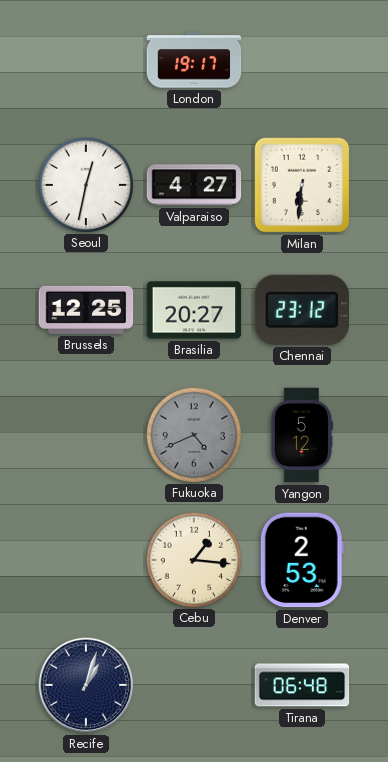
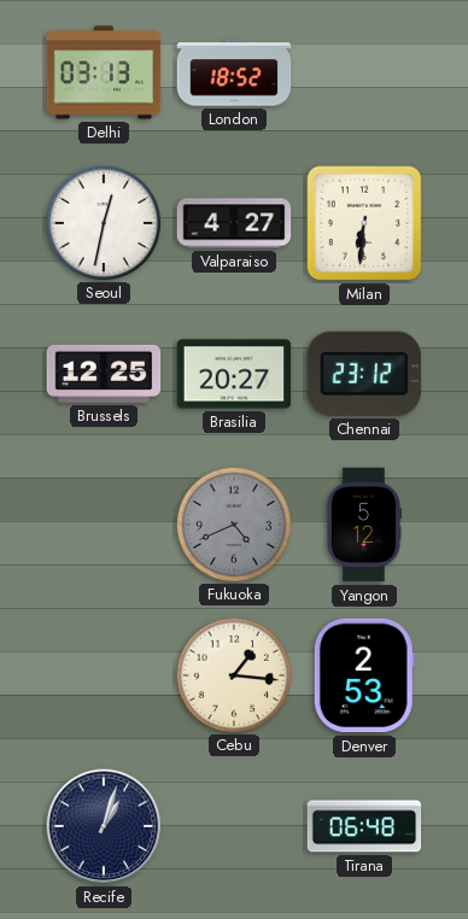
Delhi: none -> 03:13
London: 19:17 -> 18:52
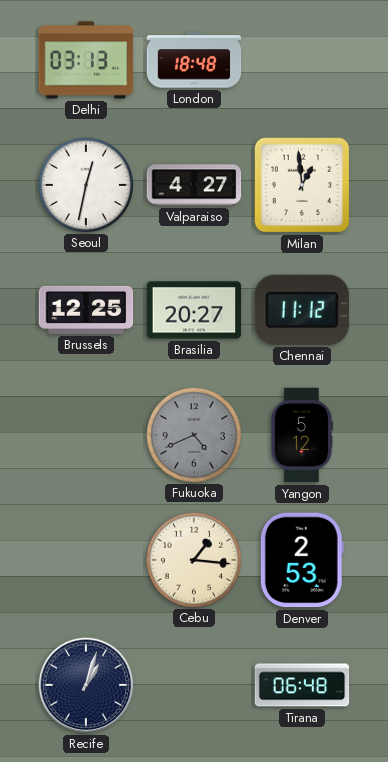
London: 18:52 -> 18:48
Milan: 6:31 -> 12:59
Chennai: 23:12 -> 11:12
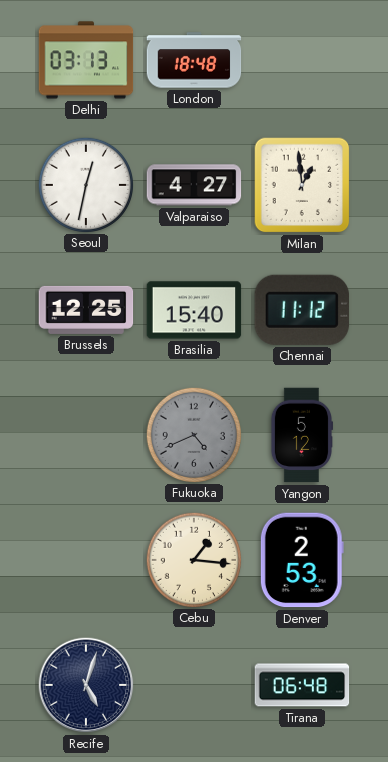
Brasilia: 20:27 -> 15:40
Recife: 1:03 -> 5:03
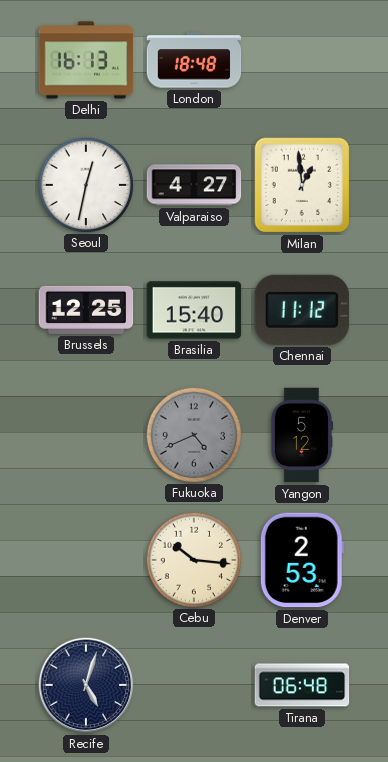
Delhi: 03:13 -> 16:13
Cebu: 1:16 -> 10:16
